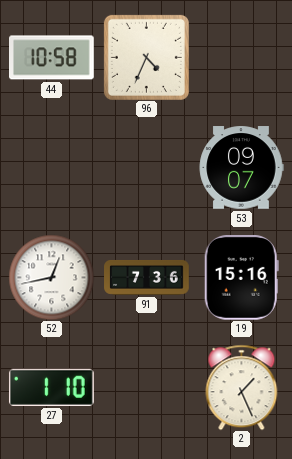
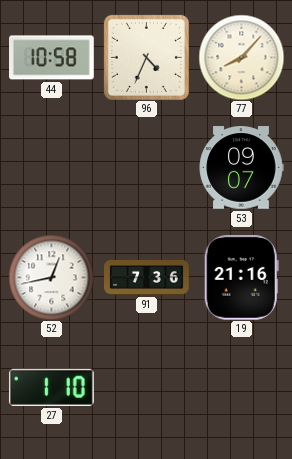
77: none -> 8:07
19: 15:16 -> 21:16
2: 1:26 -> none
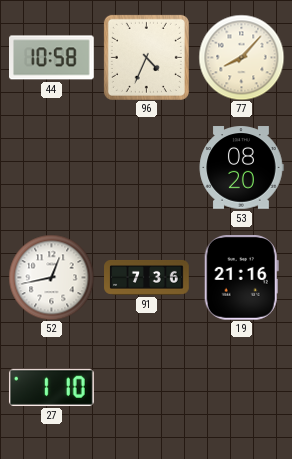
53: 09:07 -> 08:20
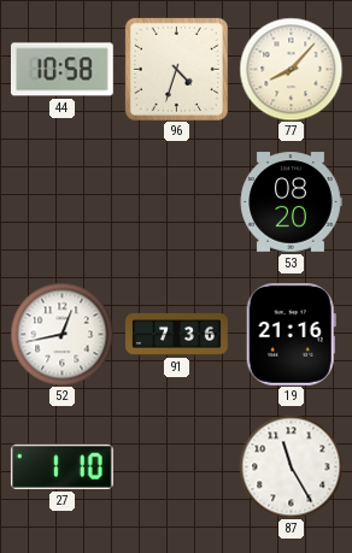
96: 4:34 -> 4:33
87: none -> 11:25
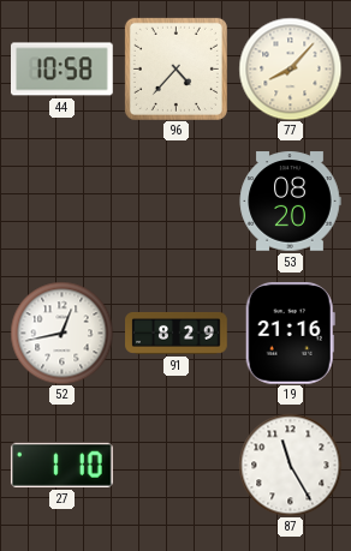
96: 4:33 -> 4:37
91: 7:36 -> 8:29
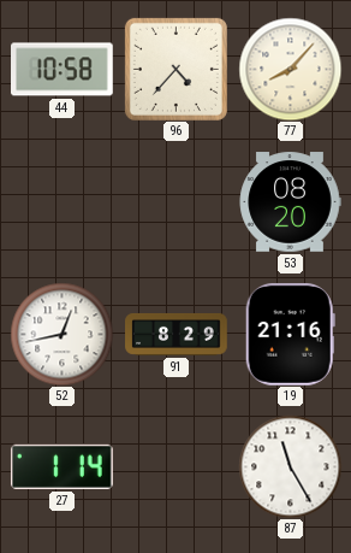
27: 1:10 -> 1:14
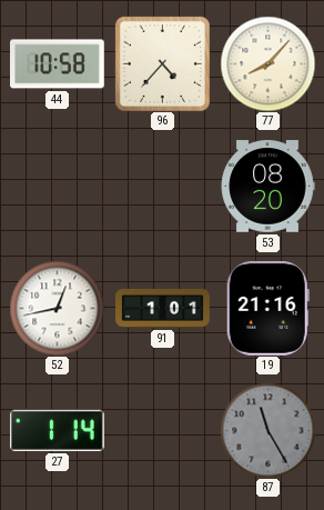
91: 8:29 -> 1:01
87 dial: white -> grey
